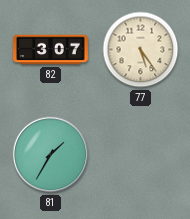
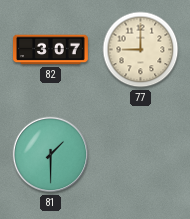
77: 5:24 -> 9:00
81: 1:35 -> 1:30
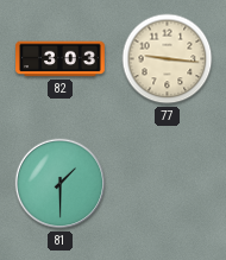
82: 3:07 -> 3:03
77: 9:00 -> 9:16
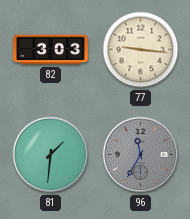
81: 1:30 -> 1:31
96: none -> 11:35
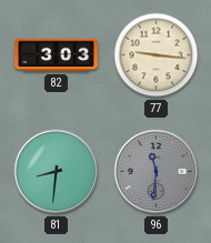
81: 1:31 -> 8:31
96: 11:35 -> 11:31
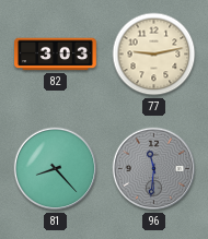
77: 9:16 -> 9:13
81: 8:31 -> 8:23
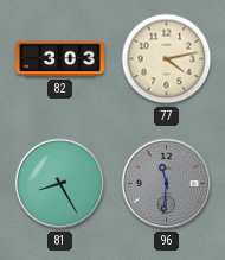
77: 9:13 -> 4:13
81: 8:23 -> 8:25
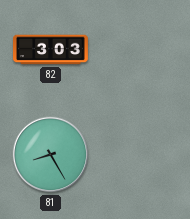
77: 4:13 -> none
96: 11:31 -> none
